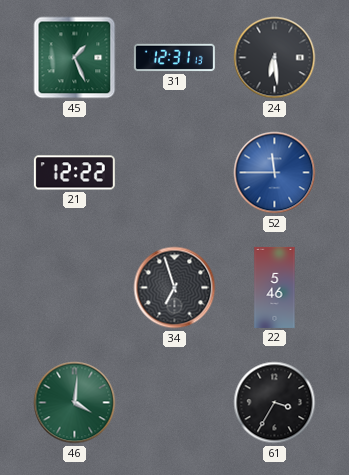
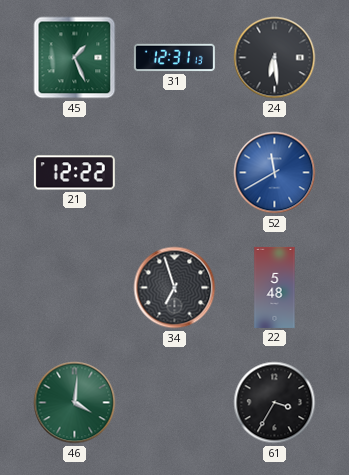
52: 11:45 -> 11:40
22: 5:46 -> 5:48
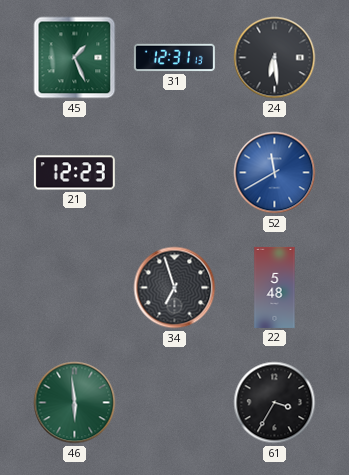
21: 12:22 -> 12:23
46: 4:01 -> 5:59
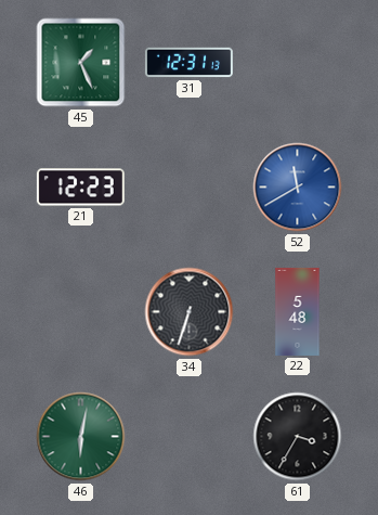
24: 6:29 -> none
34: 6:57 -> 6:33
46: 5:59 -> 6:02
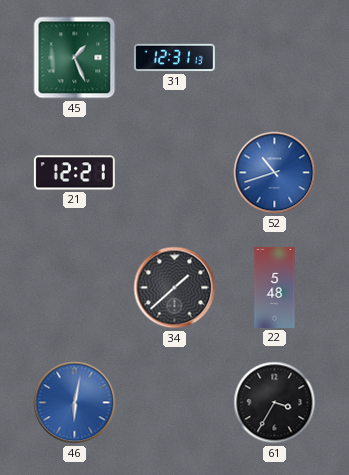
21: 12:23 -> 12:21
52: 11:40 -> 10:42
34: 6:33 -> 1:38
46 dial: green -> blue
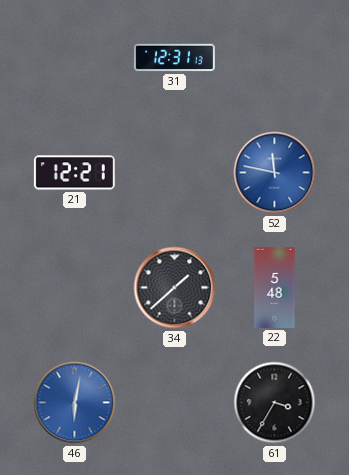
45: 1:26 -> none
52: 10:42 -> 11:47
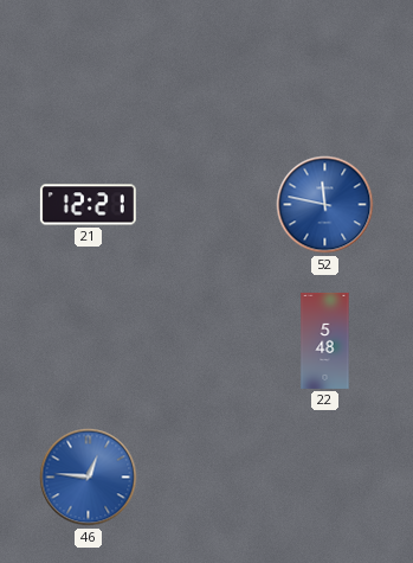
31: 12:31 -> none
34: 1:38 -> none
46: 6:02 -> 12:46
61: 3:35 -> none
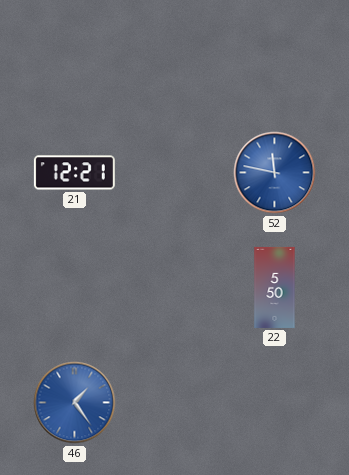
22: 5:48 -> 5:50
46: 12:46 -> 1:24
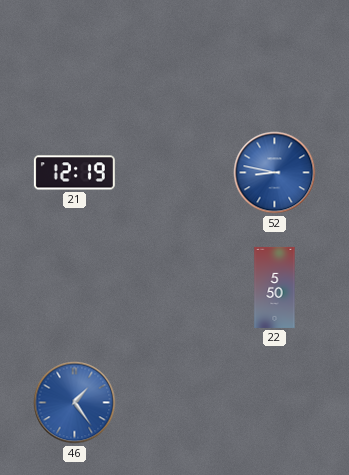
21: 12:21 -> 12:19
52: 11:47 -> 8:47
